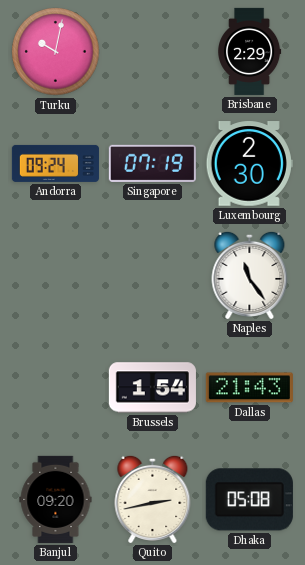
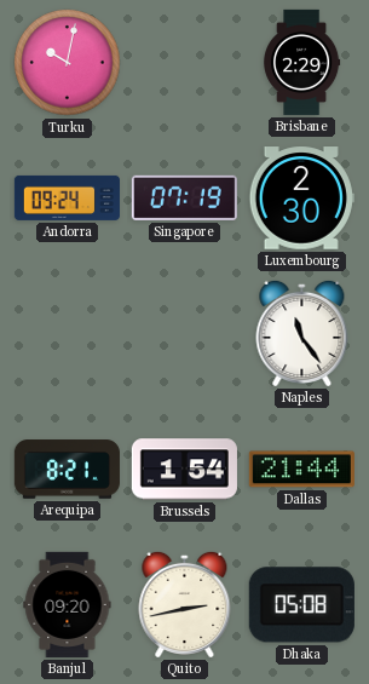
Arequipa: none -> 8:21
Dallas: 21:43 -> 21:44
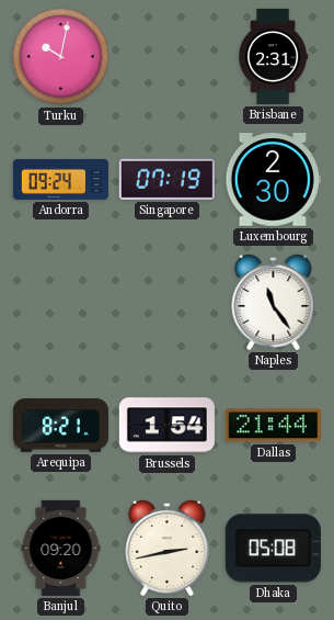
Brisbane: 2:29 -> 2:31
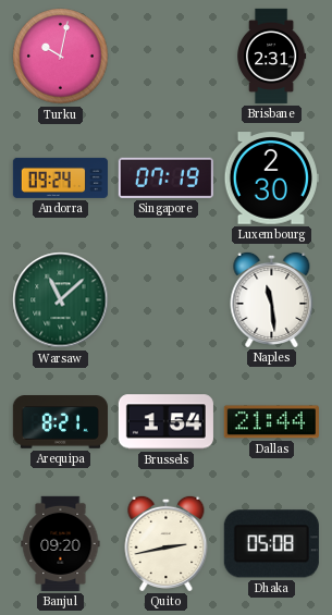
Warsaw: none -> 11:08
Naples: 11:24 -> 11:29
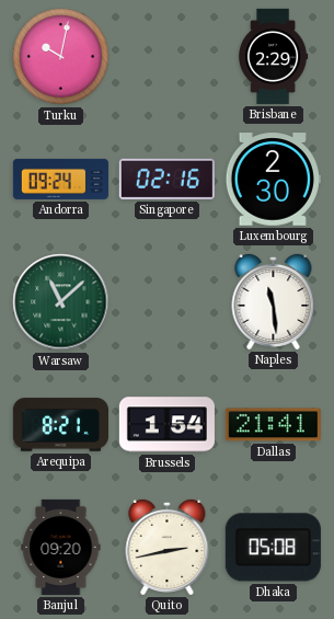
Brisbane: 2:31 -> 2:29
Singapore: 07:19 -> 02:16
Dallas: 21:44 -> 21:41
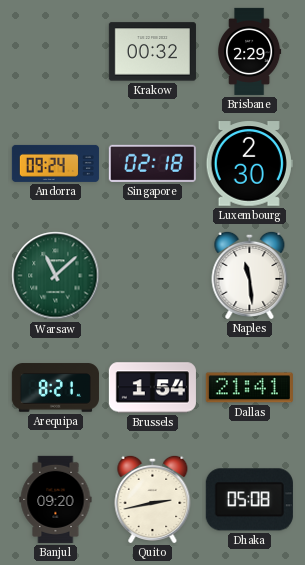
Turku: 10:02 -> none
Krakow: none -> 00:32
Singapore: 02:16 -> 02:18
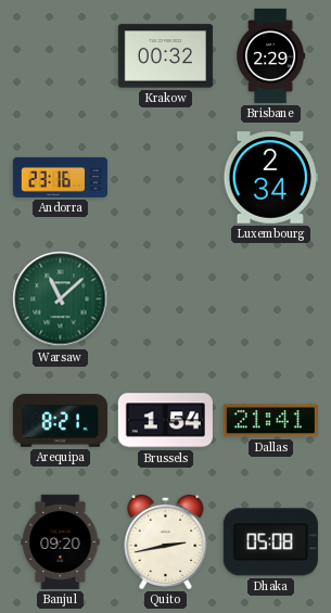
Andorra: 09:24 -> 23:16
Singapore: 02:18 -> none
Luxembourg: 2:30 -> 2:34
Naples: 11:29 -> none
